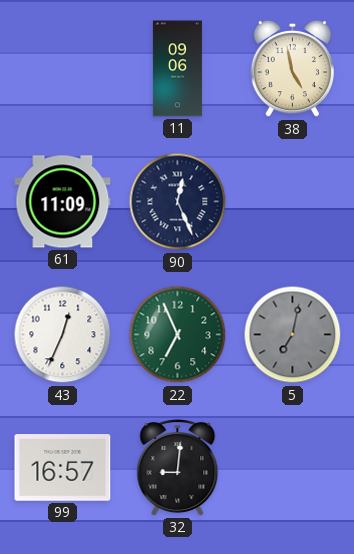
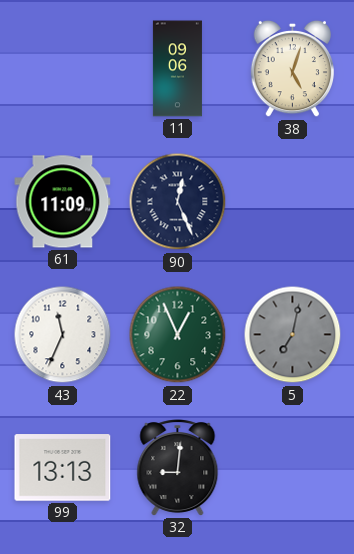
38: 4:58 -> 5:03
43: 12:34 -> 11:34
22: 6:56 -> 12:56
99: 16:57 -> 13:13
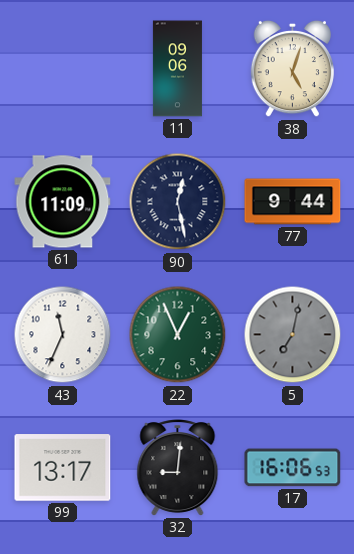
90: 12:26 -> 12:28
77: none -> 9:44
99: 13:13 -> 13:17
17: none -> 16:06
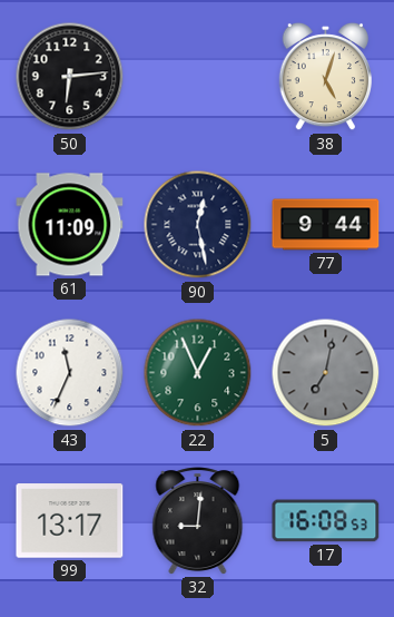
50: none -> 6:14
11: 09:06 -> none
17: 16:06 -> 16:08
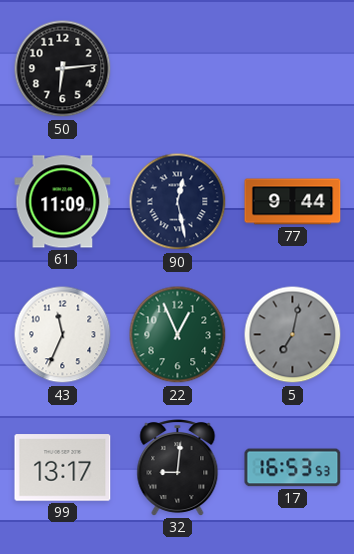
38: 5:03 -> none
17: 16:08 -> 16:53
